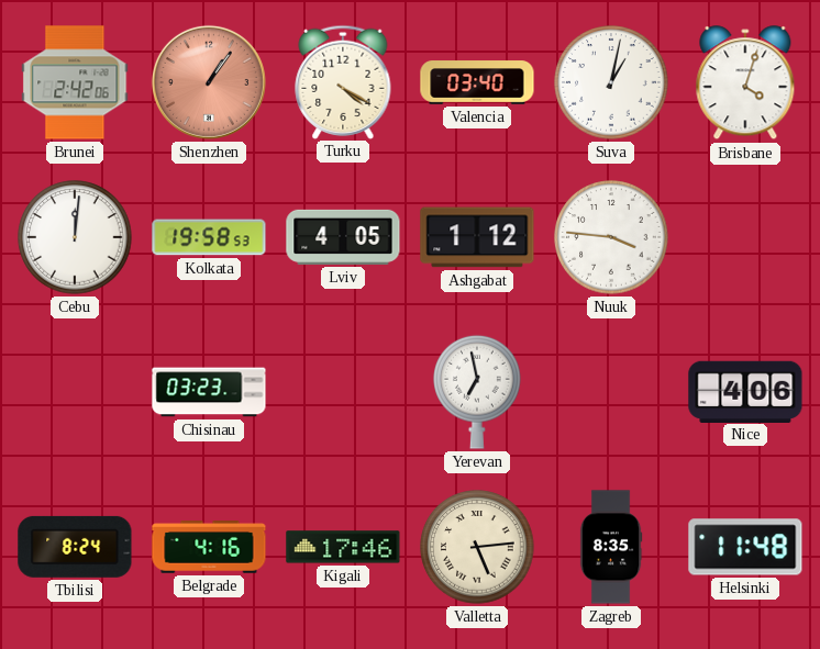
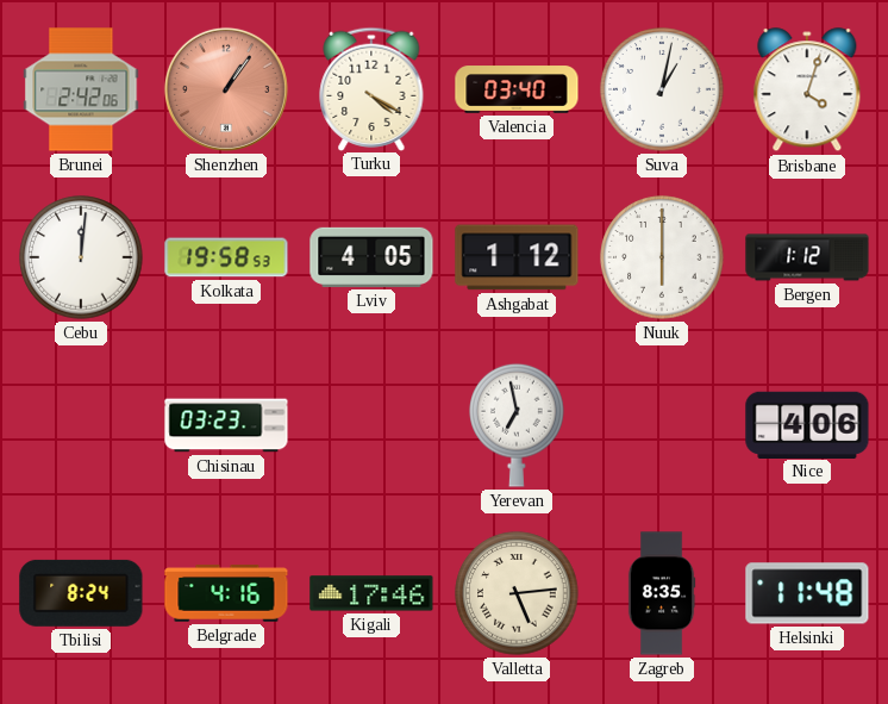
Nuuk: 3:46 -> 6:00
Bergen: none -> 1:12
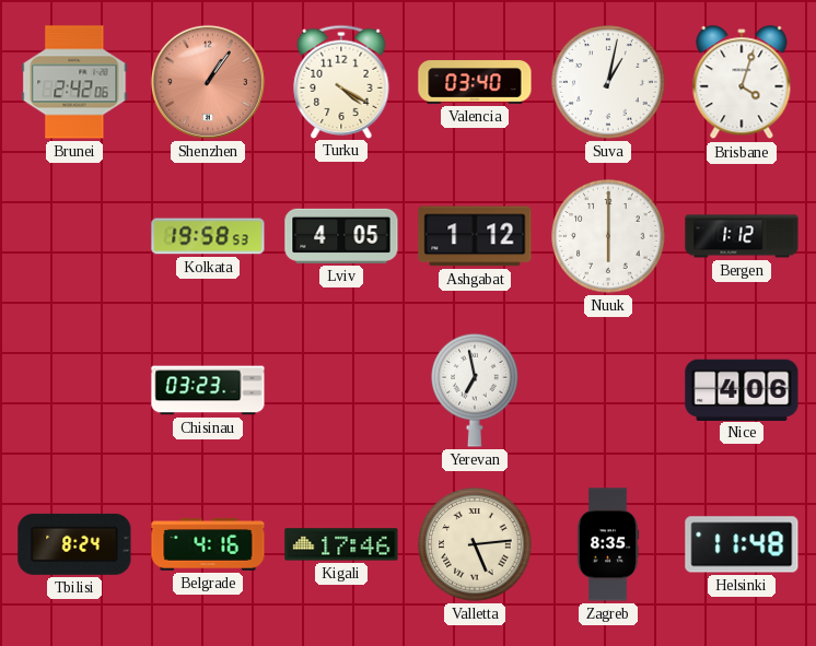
Cebu: 12:01 -> none
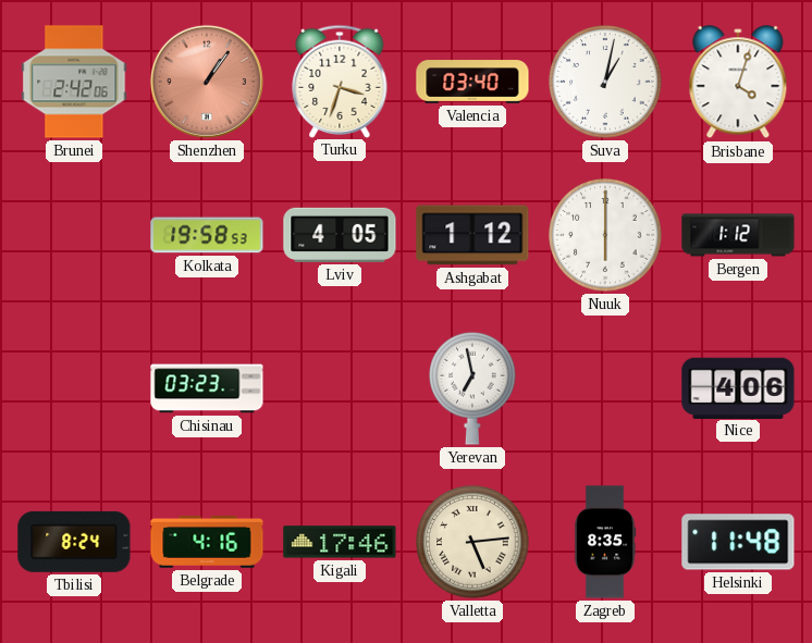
Turku: 4:20 -> 3:33
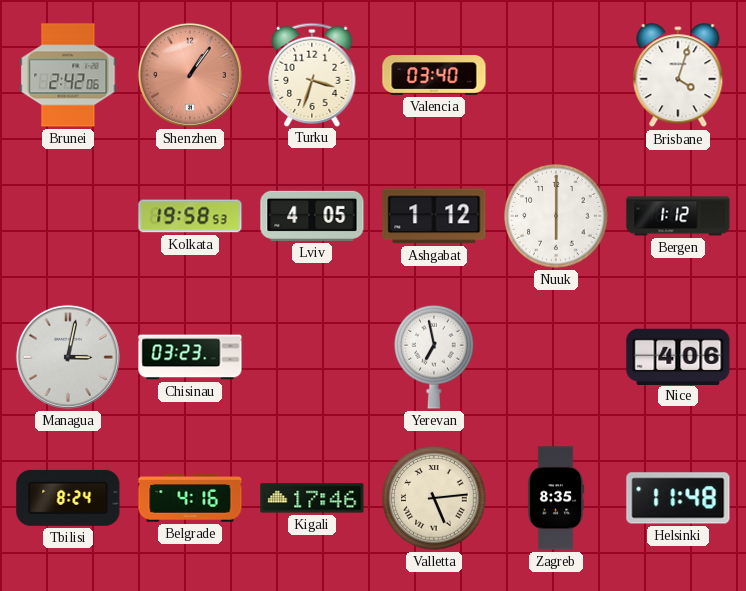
Suva: 1:02 -> none
Managua: none -> 3:02
